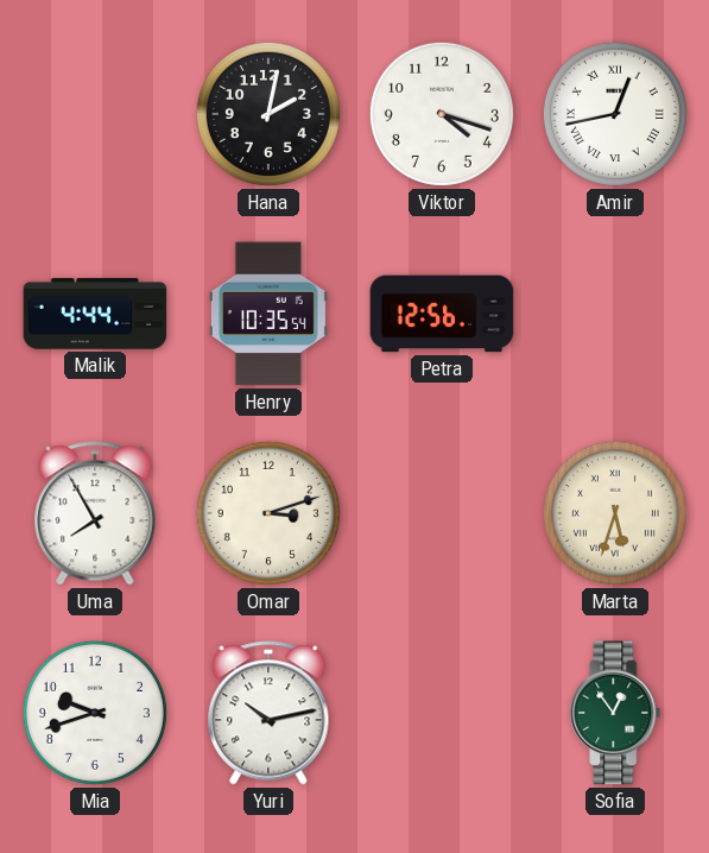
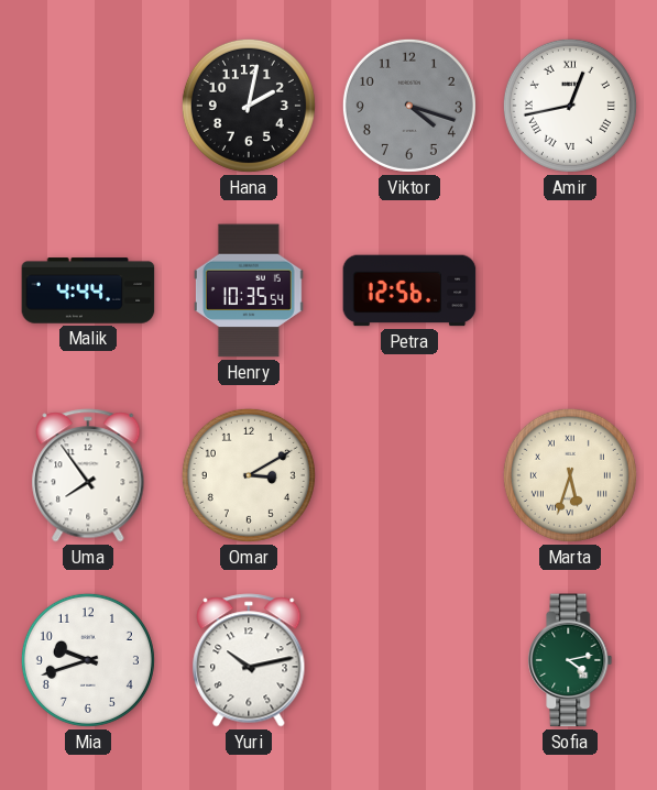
Viktor dial: white -> grey
Uma: 7:55 -> 7:54
Omar: 3:12 -> 3:10
Sofia: 12:54 -> 4:13
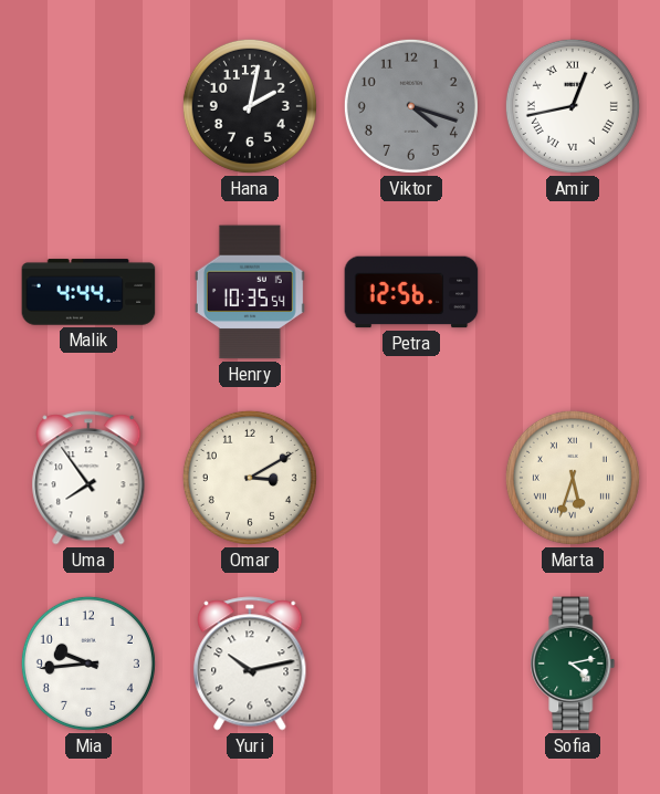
Mia: 9:42 -> 9:44
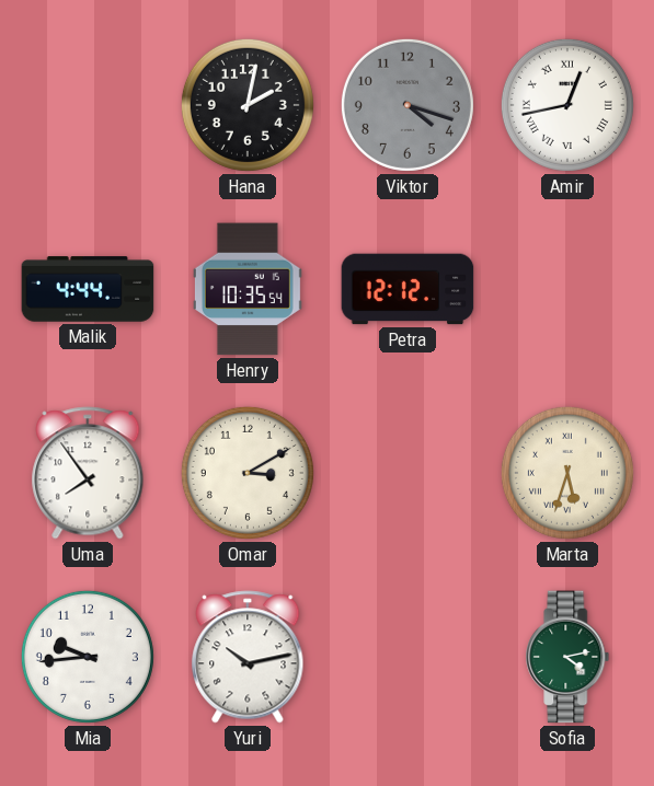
Petra: 12:56 -> 12:12
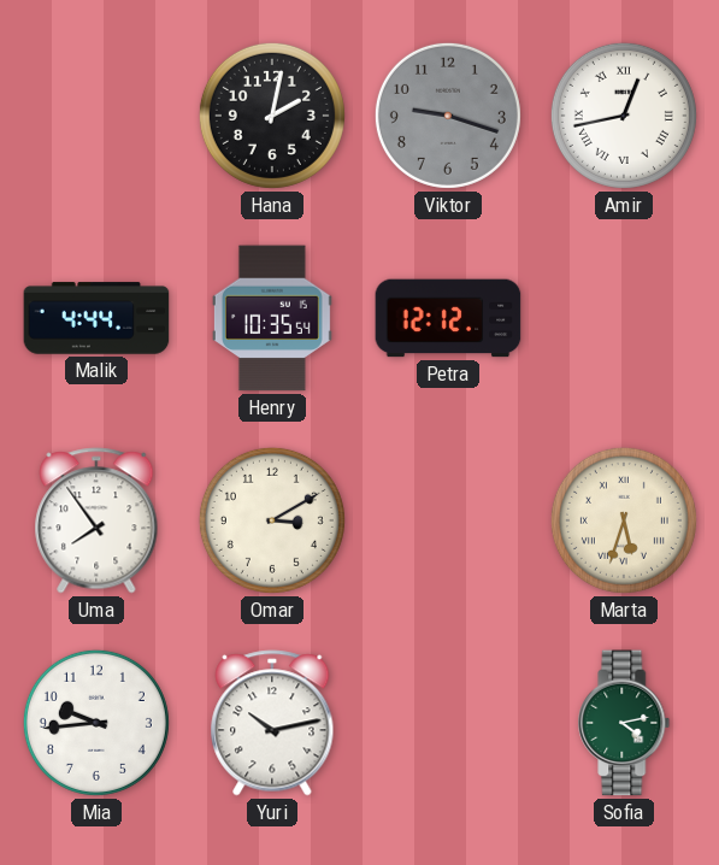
Viktor: 4:18 -> 9:18
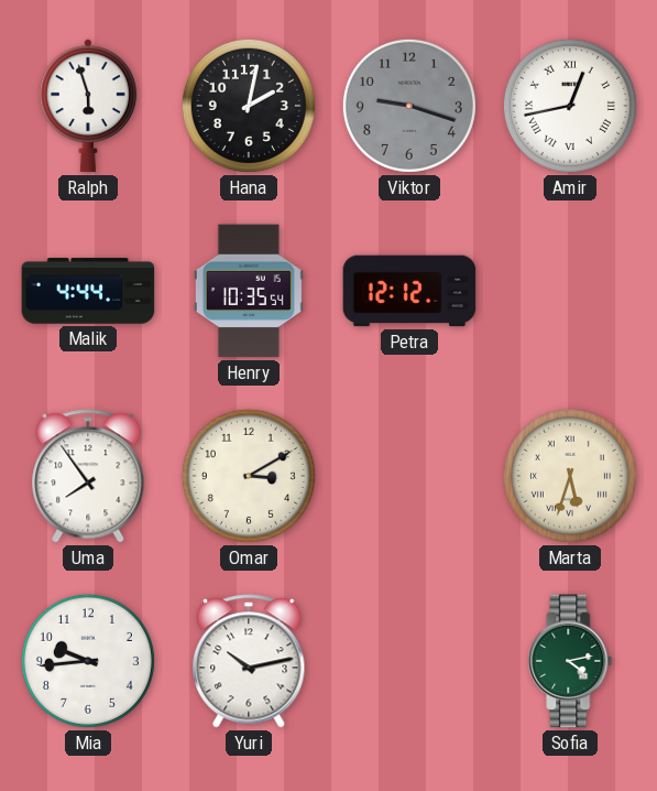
Ralph: none -> 5:57
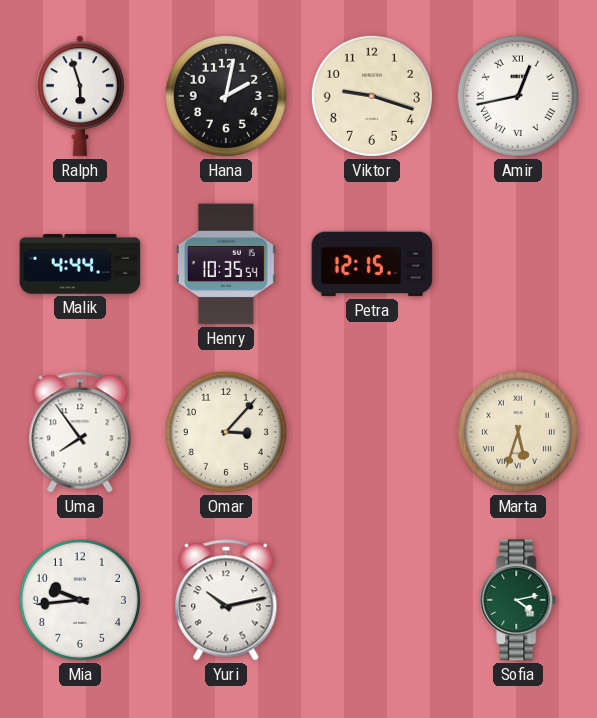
Viktor dial: grey -> cream
Petra: 12:12 -> 12:15
Omar: 3:10 -> 3:07
